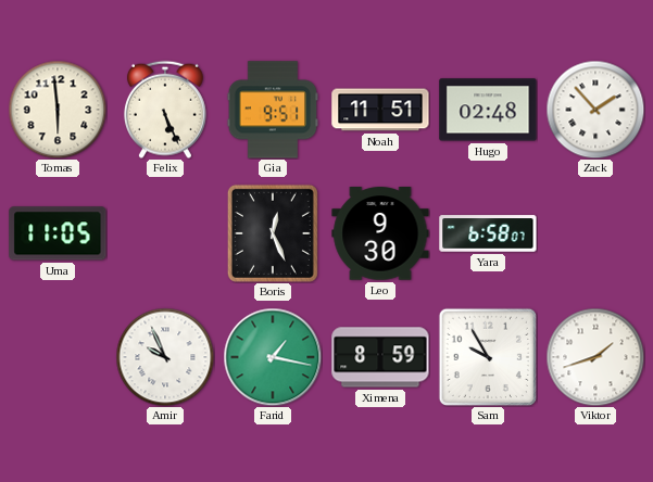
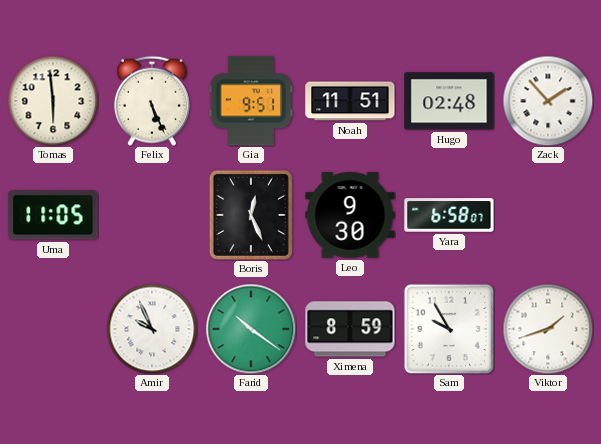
Farid: 1:17 -> 10:21
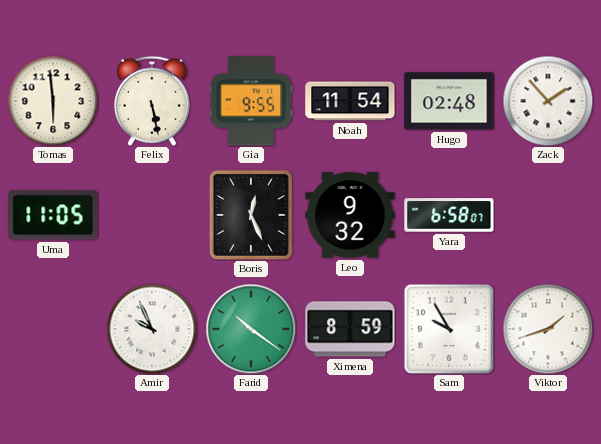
Felix: 5:26 -> 5:28
Gia: 9:51 -> 9:55
Noah: 11:51 -> 11:54
Leo: 9:30 -> 9:32
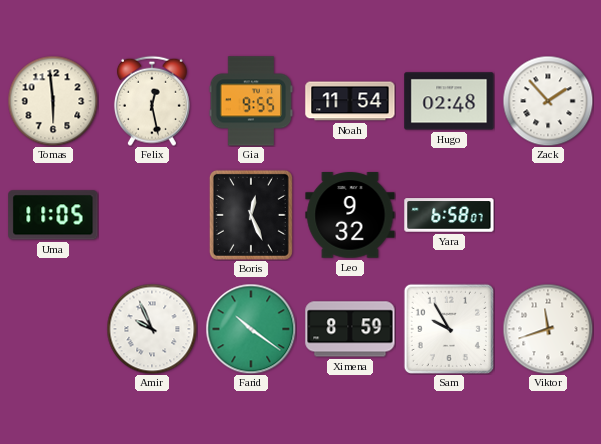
Felix: 5:28 -> 12:28
Viktor: 1:42 -> 11:42
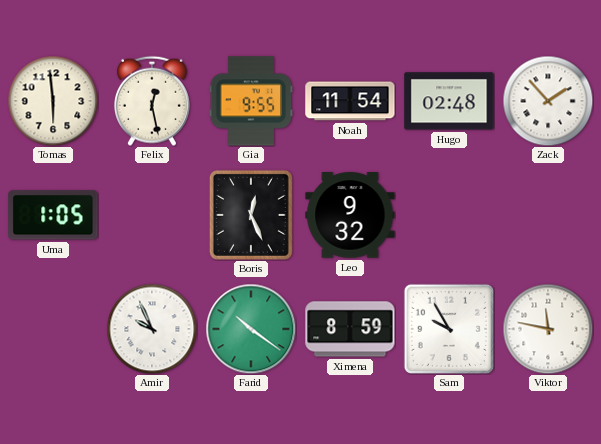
Uma: 11:05 -> 1:05
Yara: 6:58 -> none
Viktor: 11:42 -> 11:47
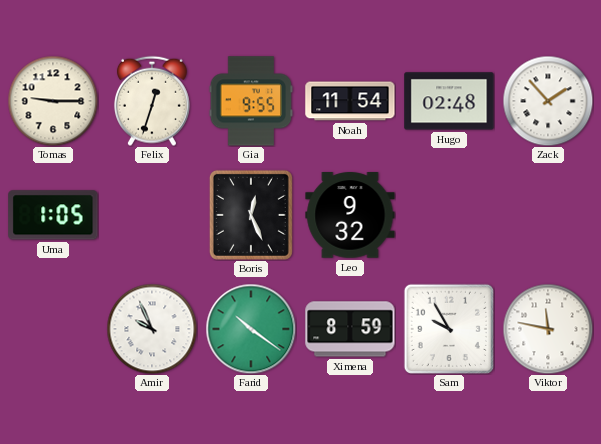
Tomas: 5:59 -> 9:15
Felix: 12:28 -> 12:33
